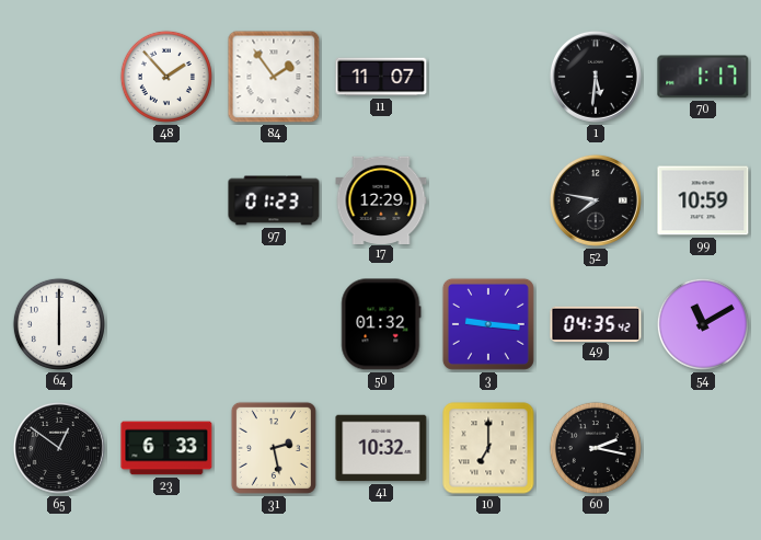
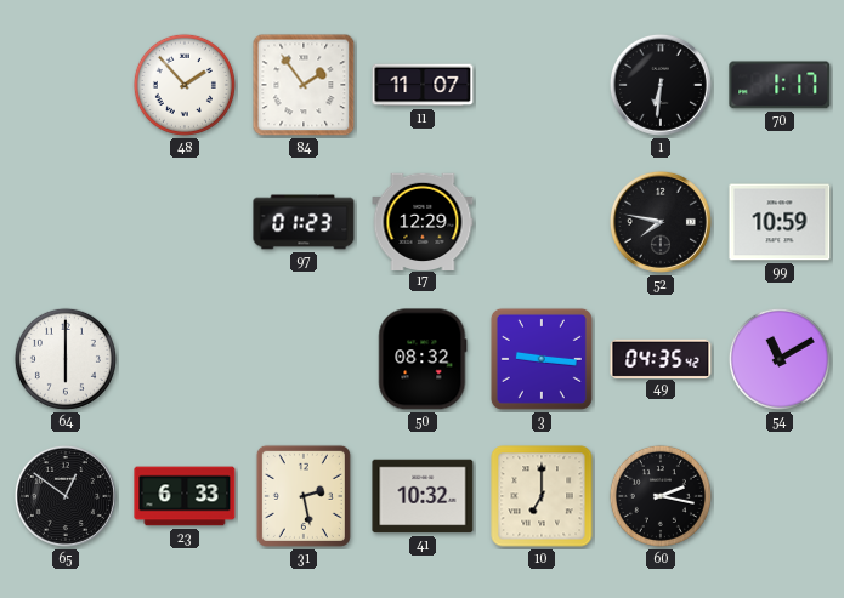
1: 5:31 -> 6:31
50: 01:32 -> 08:32
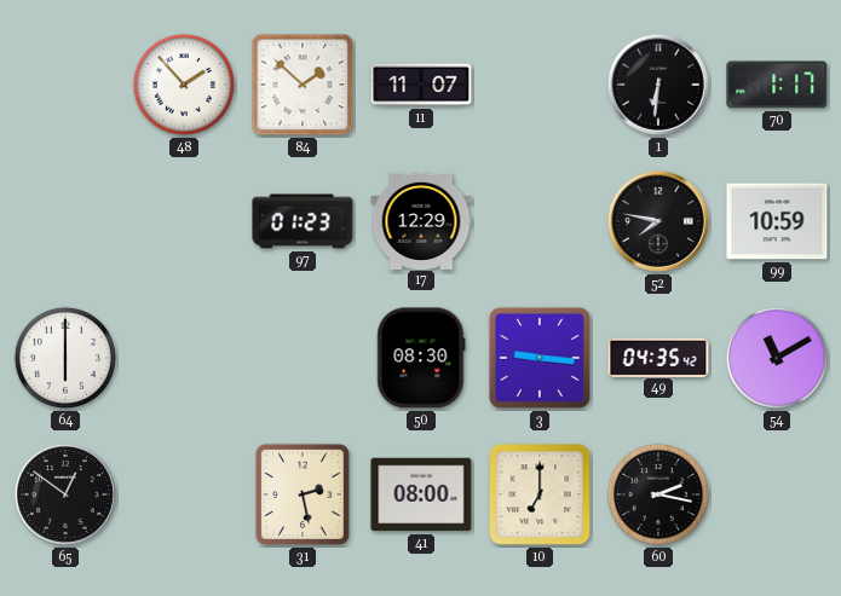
84: 1:54 -> 1:52
50: 08:32 -> 08:30
23: 6:33 -> none
41: 10:32 -> 08:00
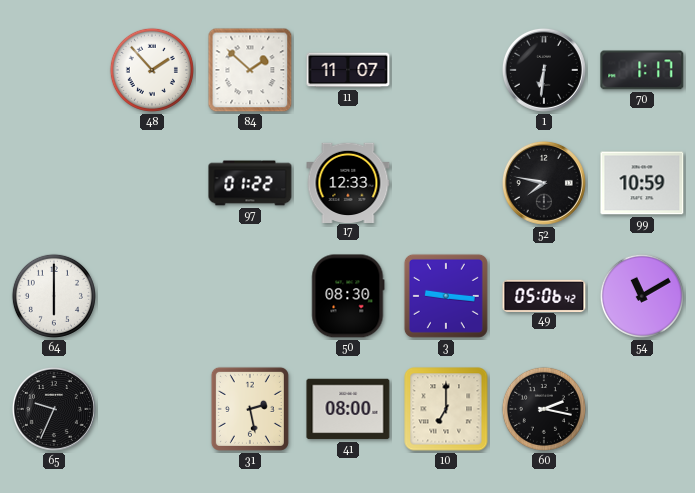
97: 01:23 -> 01:22
17: 12:29 -> 12:33
49: 04:35 -> 05:06
65: 12:51 -> 9:34
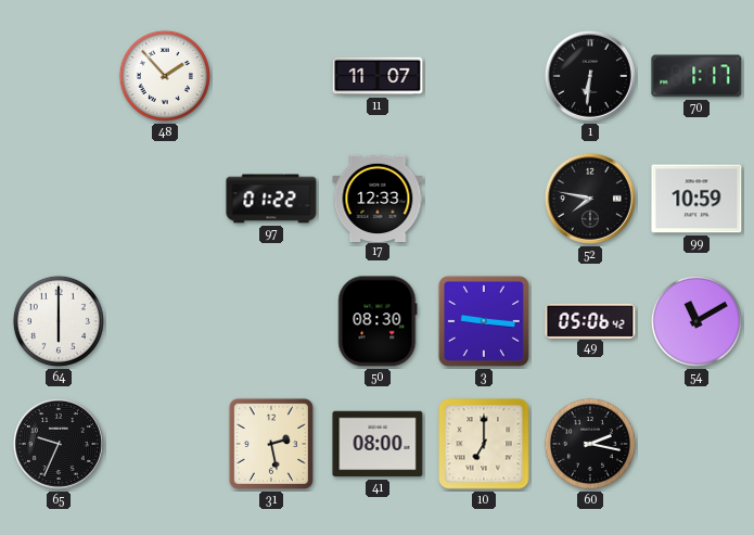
84: 1:52 -> none
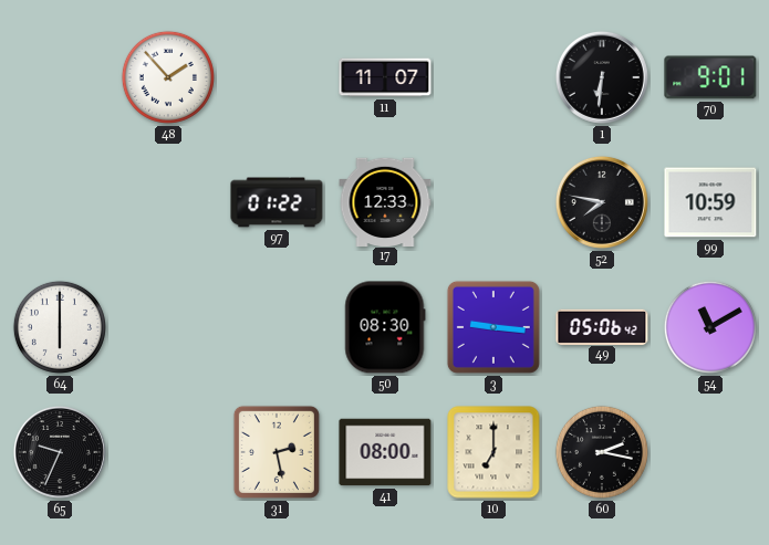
70: 1:17 -> 9:01
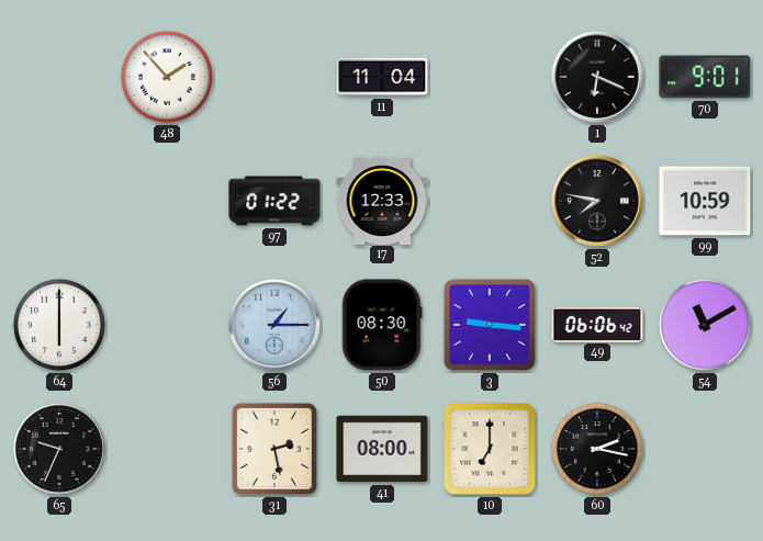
11: 11:07 -> 11:04
1: 6:31 -> 6:19
56: none -> 1:15
49: 05:06 -> 06:06
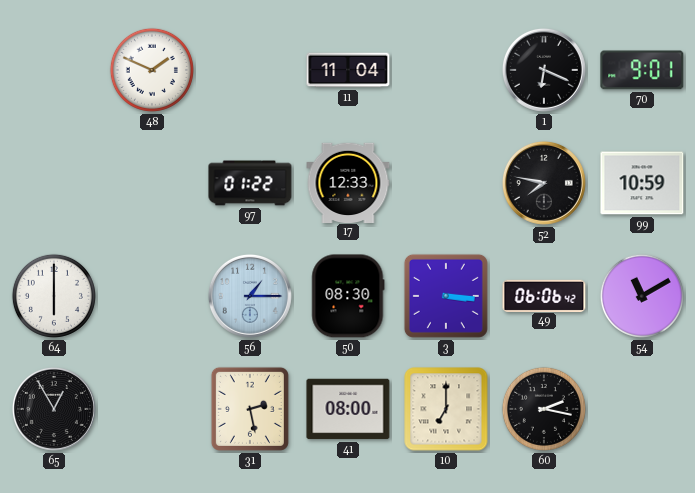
48: 1:53 -> 1:49
3: 9:16 -> 3:16
65: 9:34 -> 12:55
